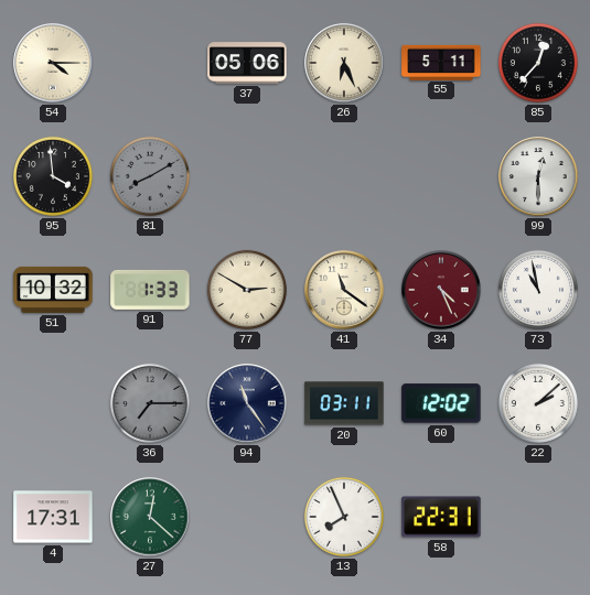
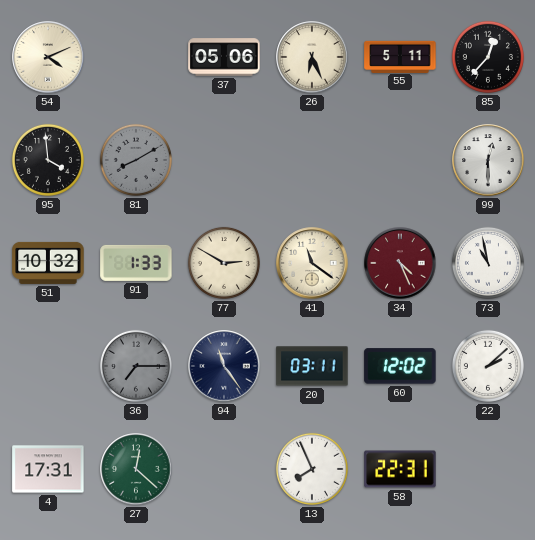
54: 4:15 -> 4:11
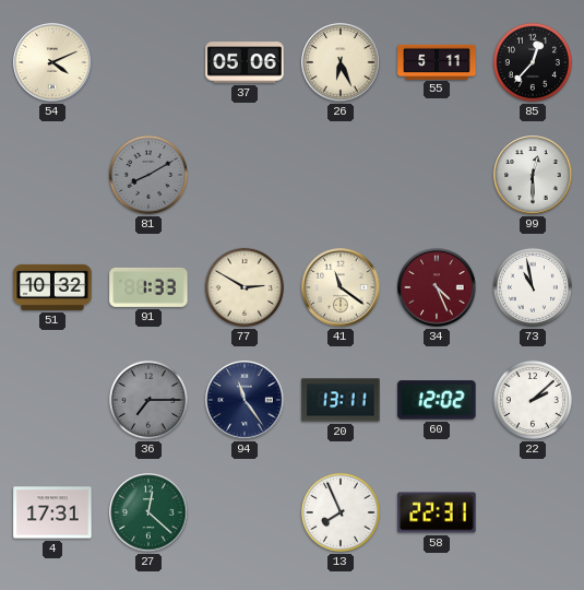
95: 3:59 -> none
20: 03:11 -> 13:11
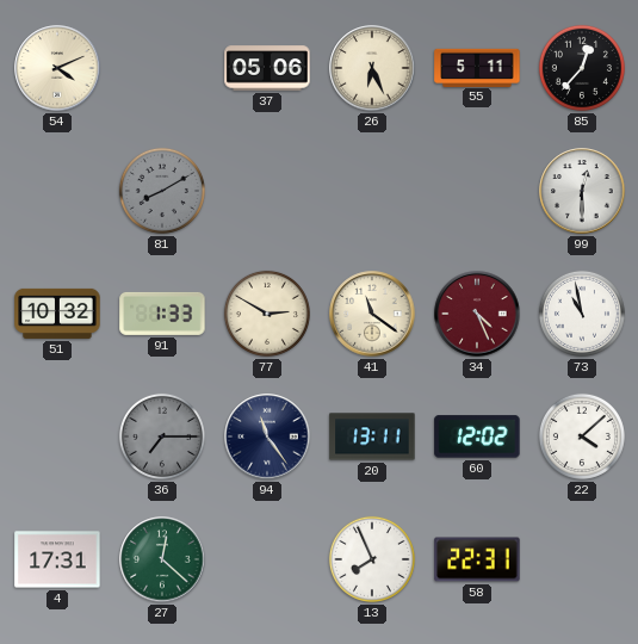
22: 2:08 -> 4:08
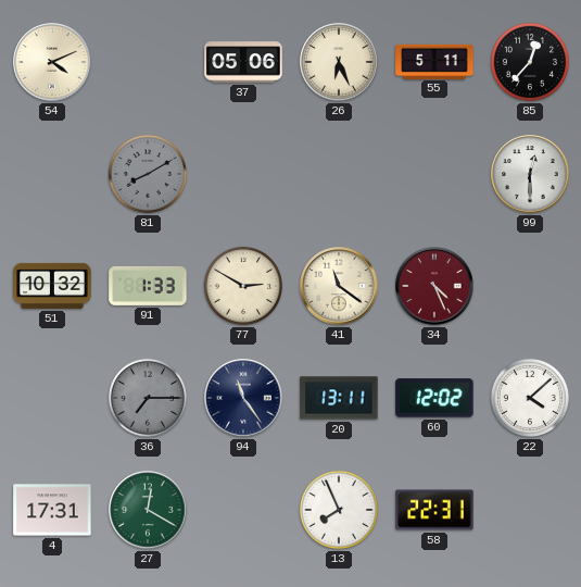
73: 10:58 -> none
27: 12:22 -> 12:20
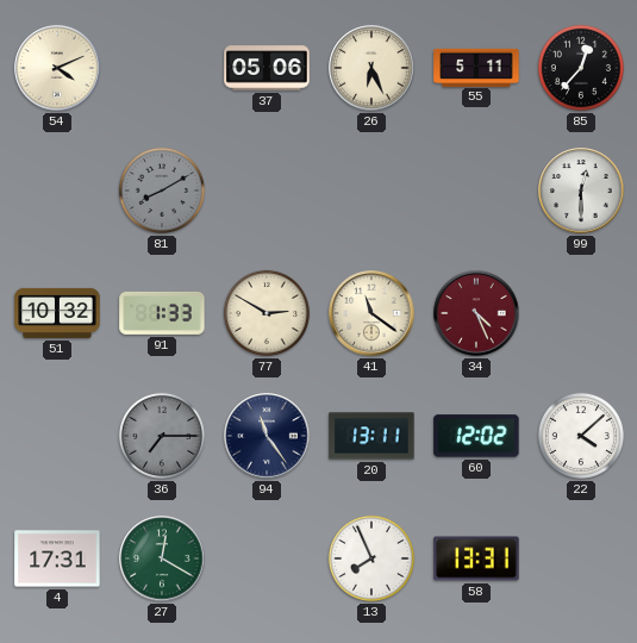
58: 22:31 -> 13:31
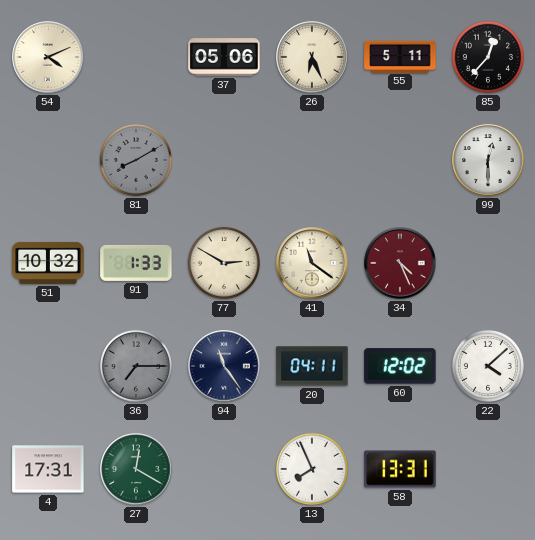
20: 13:11 -> 04:11
